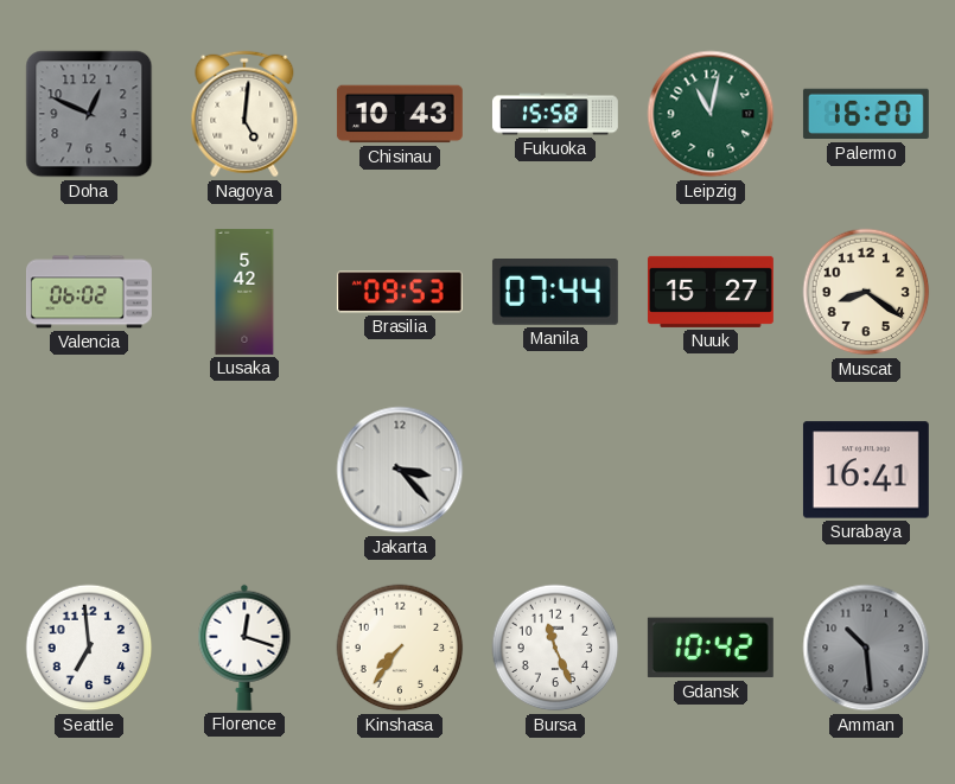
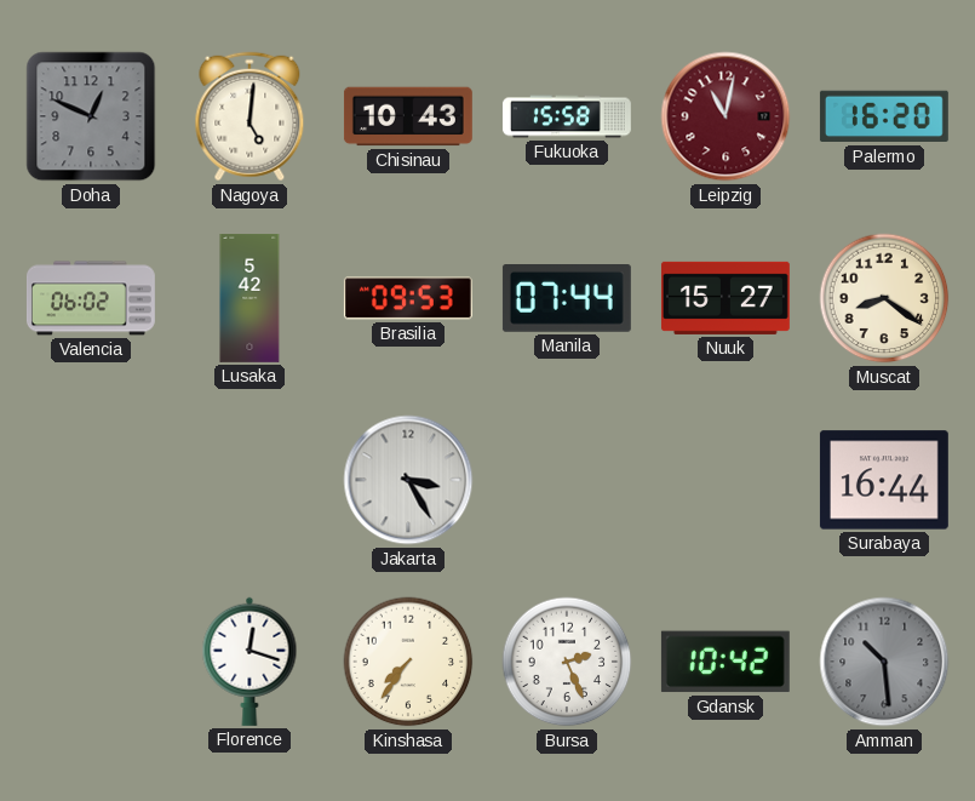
Leipzig dial: green -> burgundy
Jakarta: 3:23 -> 3:25
Surabaya: 16:41 -> 16:44
Seattle: 6:59 -> none
Bursa: 11:26 -> 2:26
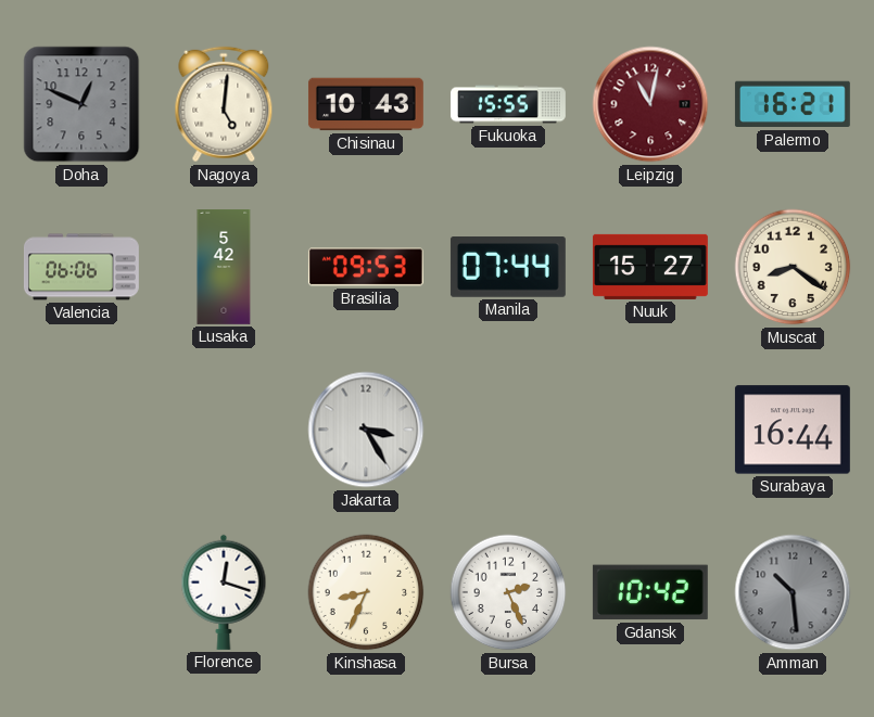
Fukuoka: 15:58 -> 15:55
Palermo: 16:20 -> 16:21
Valencia: 06:02 -> 06:06
Kinshasa: 7:36 -> 8:34
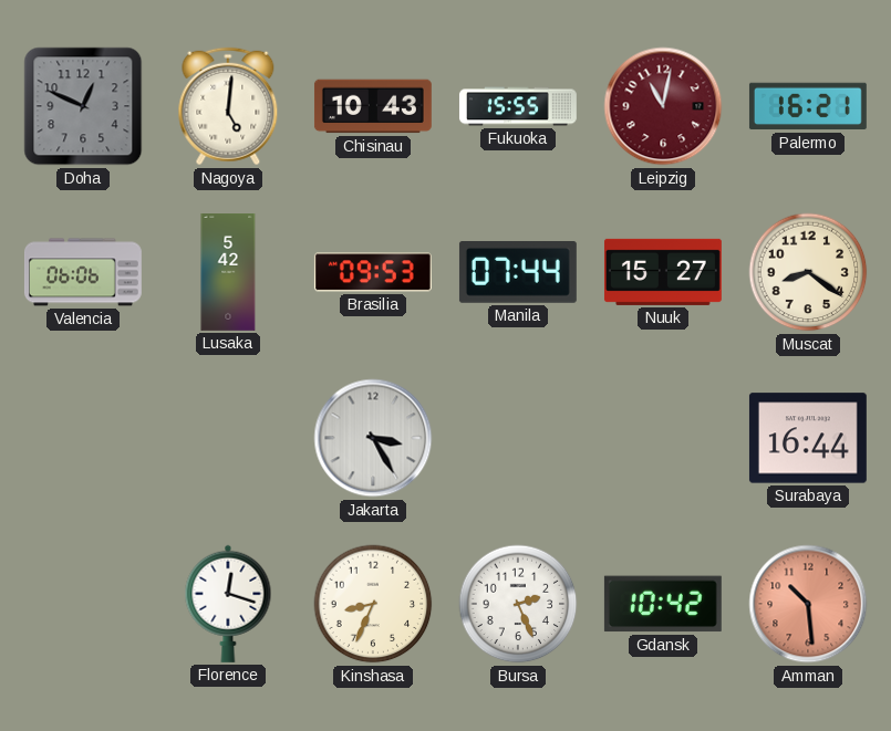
Amman dial: grey -> salmon
